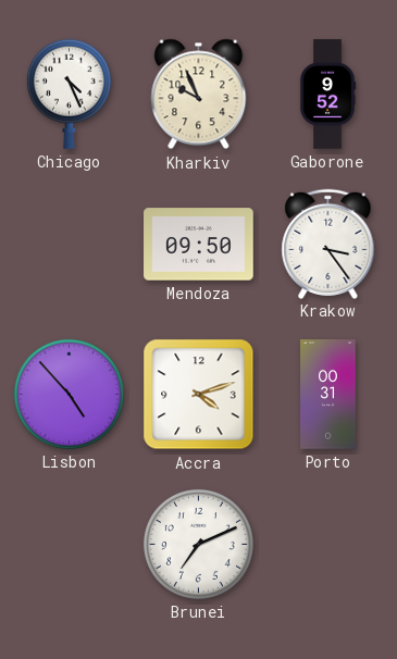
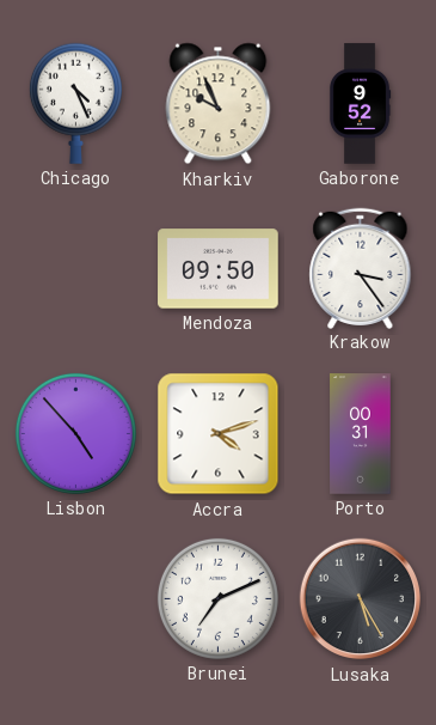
Lusaka: none -> 5:25
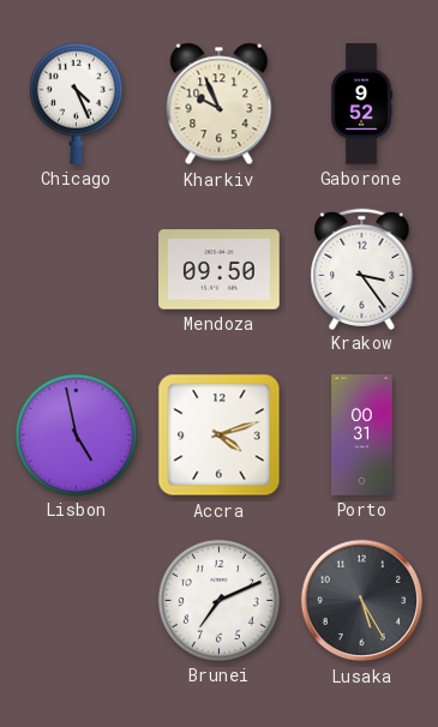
Lisbon: 4:53 -> 4:58
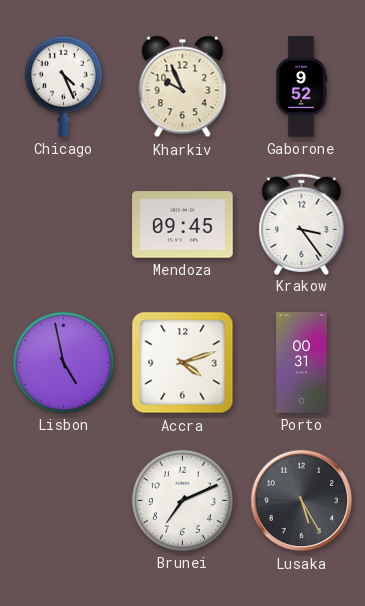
Mendoza: 09:50 -> 09:45
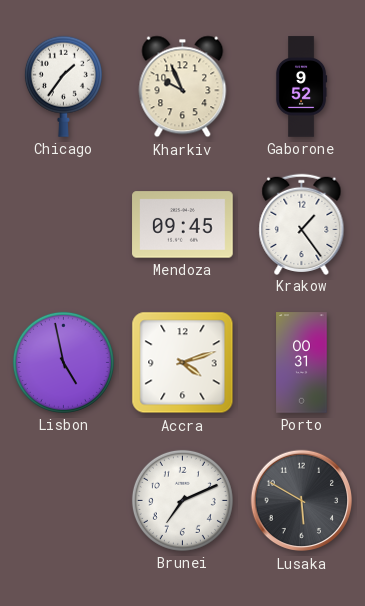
Chicago: 4:26 -> 1:36
Krakow: 3:24 -> 1:24
Lusaka: 5:25 -> 5:50
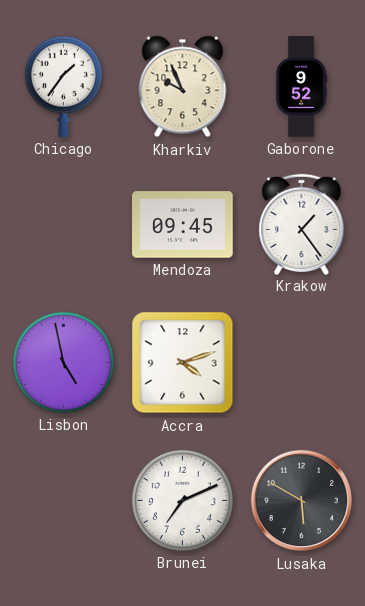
Porto: 00:31 -> none
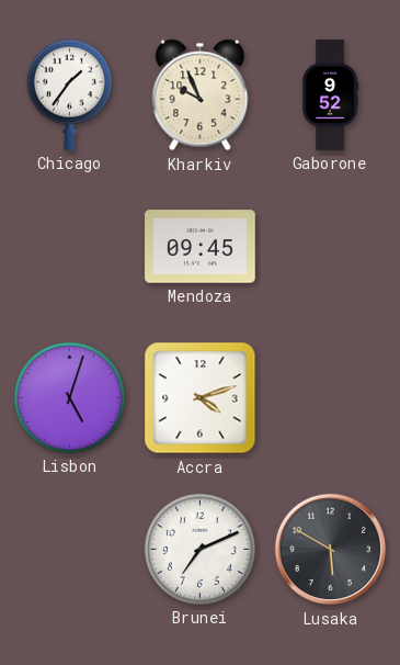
Krakow: 1:24 -> none
Lisbon: 4:58 -> 5:03
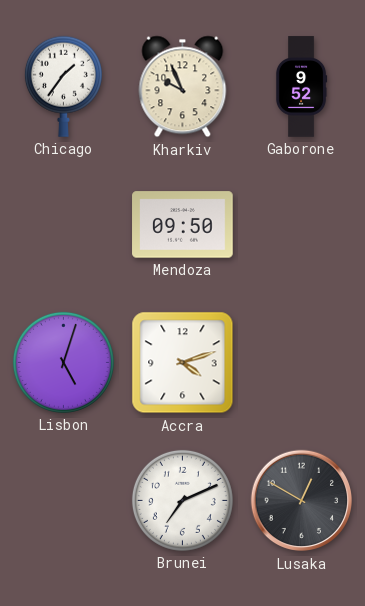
Mendoza: 09:45 -> 09:50
Lusaka: 5:50 -> 12:50
